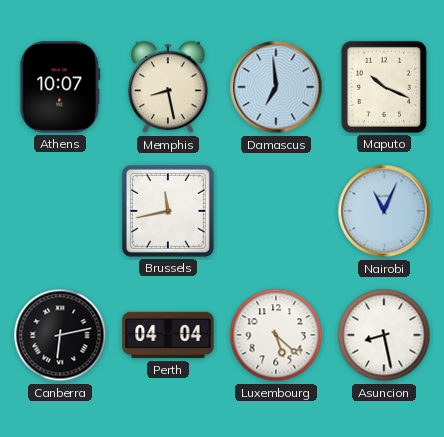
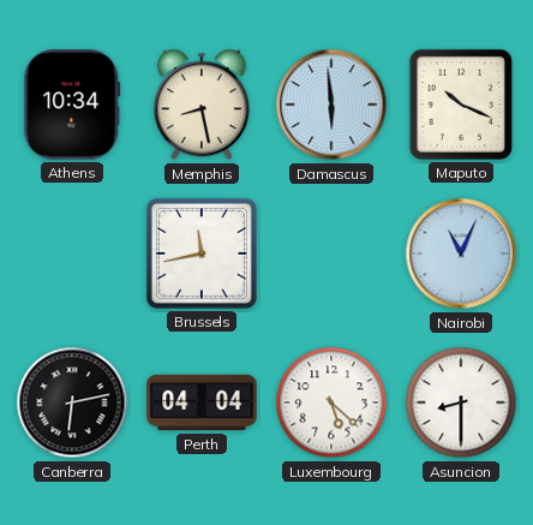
Athens: 10:07 -> 10:34
Damascus: 6:59 -> 5:59
Asuncion: 8:28 -> 8:30
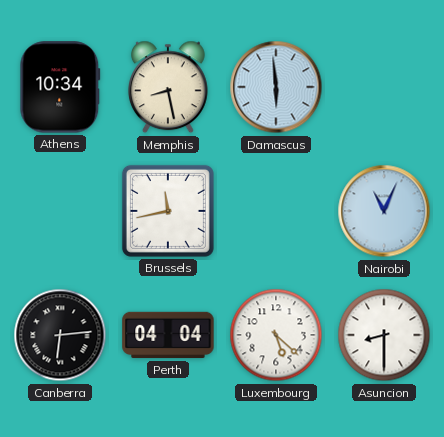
Maputo: 10:19 -> none
Canberra: 6:13 -> 6:14
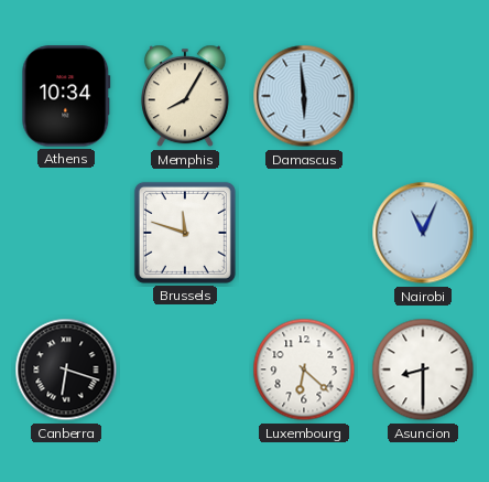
Memphis: 8:28 -> 8:05
Brussels: 11:43 -> 11:48
Canberra: 6:14 -> 6:18
Perth: 04:04 -> none
Luxembourg: 5:22 -> 6:22
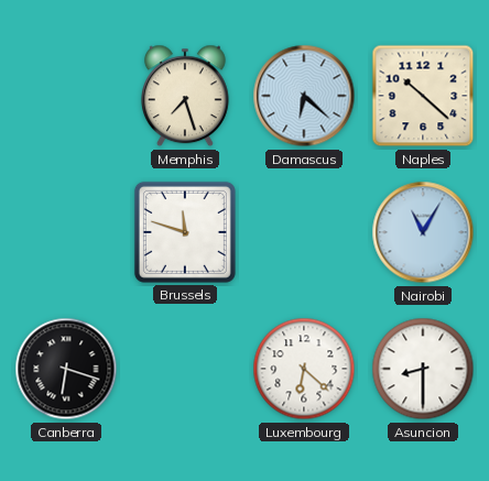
Athens: 10:34 -> none
Memphis: 8:05 -> 7:27
Damascus: 5:59 -> 6:22
Naples: none -> 10:22
Nairobi: 11:04 -> 11:05
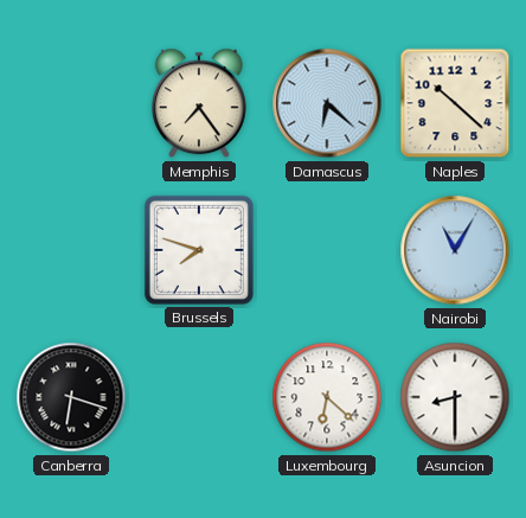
Memphis: 7:27 -> 7:24
Brussels: 11:48 -> 7:48
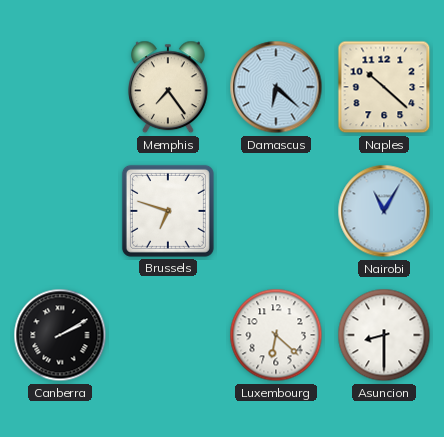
Brussels: 7:48 -> 6:48
Canberra: 6:18 -> 2:10
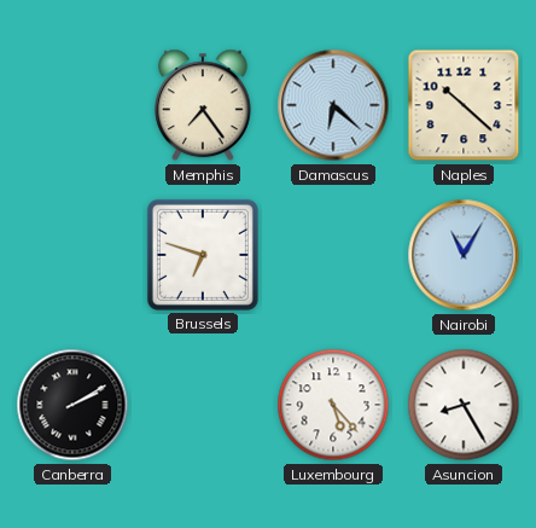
Luxembourg: 6:22 -> 5:23
Asuncion: 8:30 -> 8:25
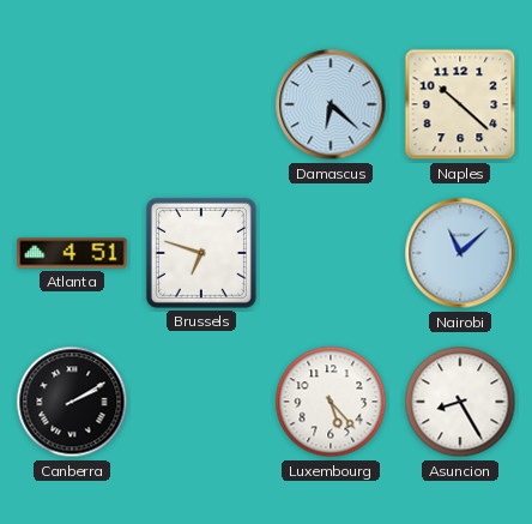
Memphis: 7:24 -> none
Atlanta: none -> 4:51
Nairobi: 11:05 -> 11:08
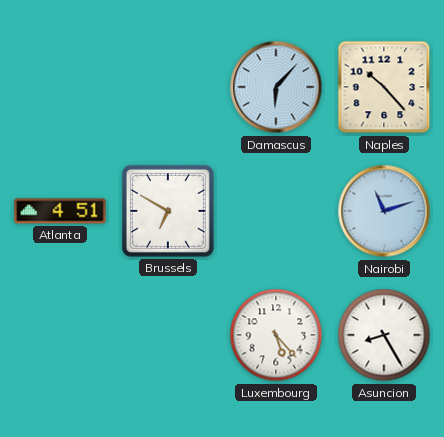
Damascus: 6:22 -> 6:07
Naples: 10:22 -> 10:23
Brussels: 6:48 -> 6:50
Nairobi: 11:08 -> 11:12
Canberra: 2:10 -> none
